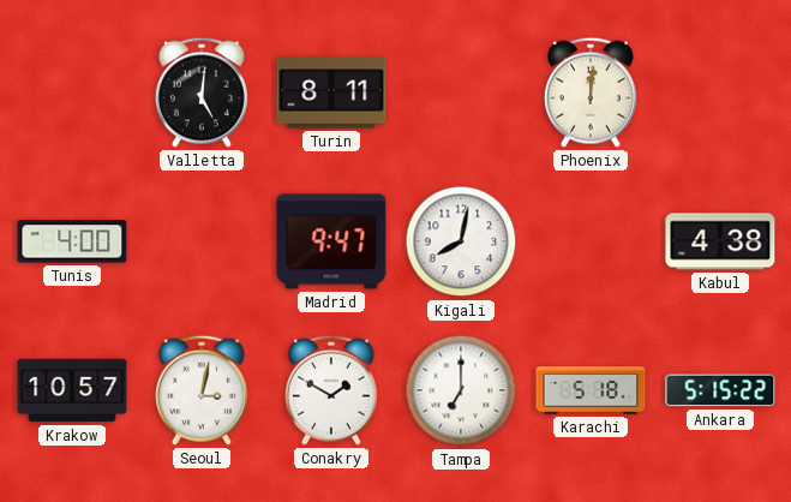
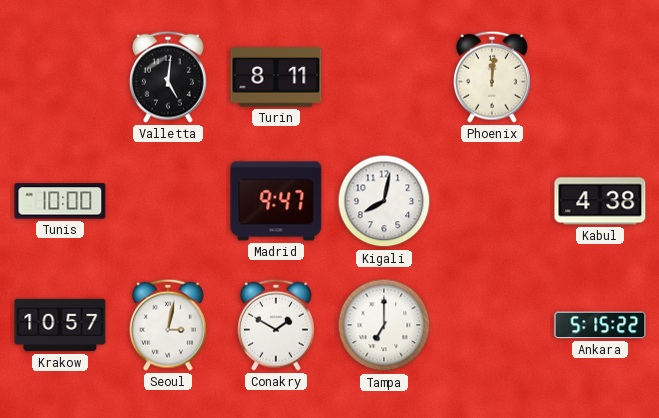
Tunis: 4:00 -> 10:00
Karachi: 5:18 -> none
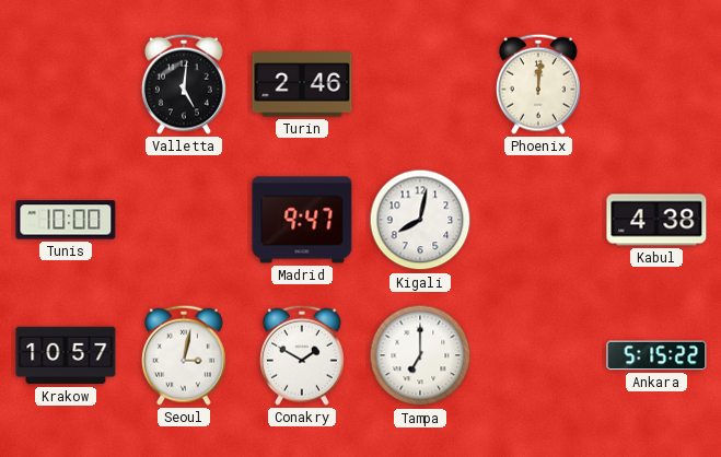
Turin: 8:11 -> 2:46
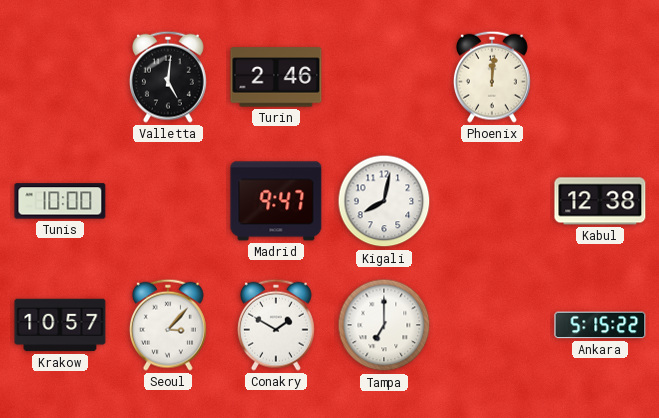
Kabul: 4:38 -> 12:38
Seoul: 3:02 -> 3:07
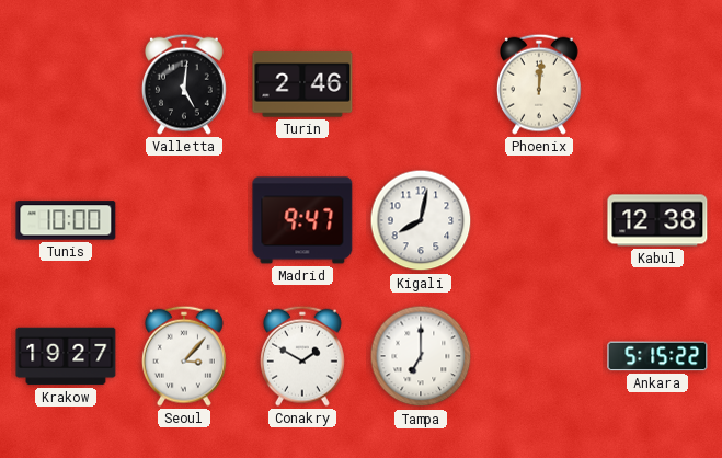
Krakow: 10:57 -> 19:27
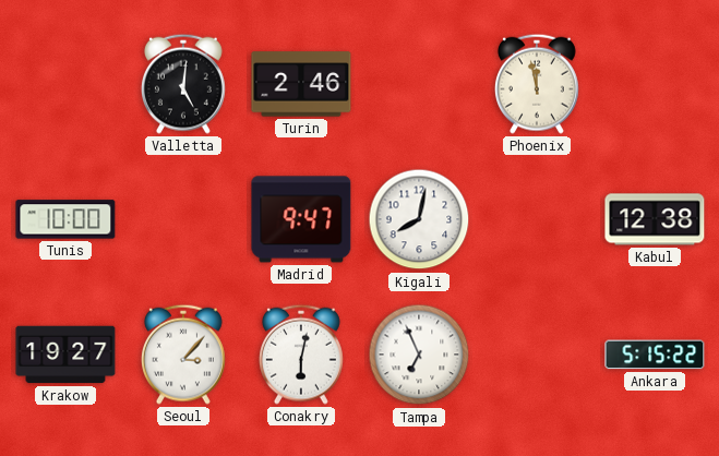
Phoenix: 12:01 -> 11:58
Conakry: 1:50 -> 6:02
Tampa: 7:00 -> 6:56
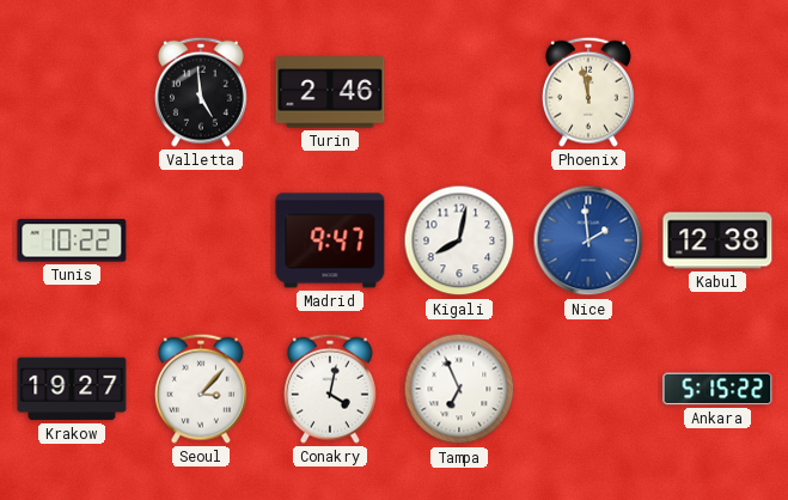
Valletta: 5:01 -> 4:59
Tunis: 10:00 -> 10:22
Nice: none -> 1:59
Conakry: 6:02 -> 4:02
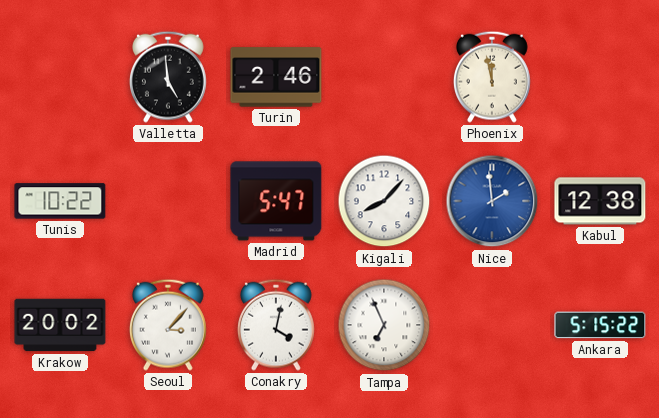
Madrid: 9:47 -> 5:47
Kigali: 8:02 -> 8:07
Krakow: 19:27 -> 20:02
